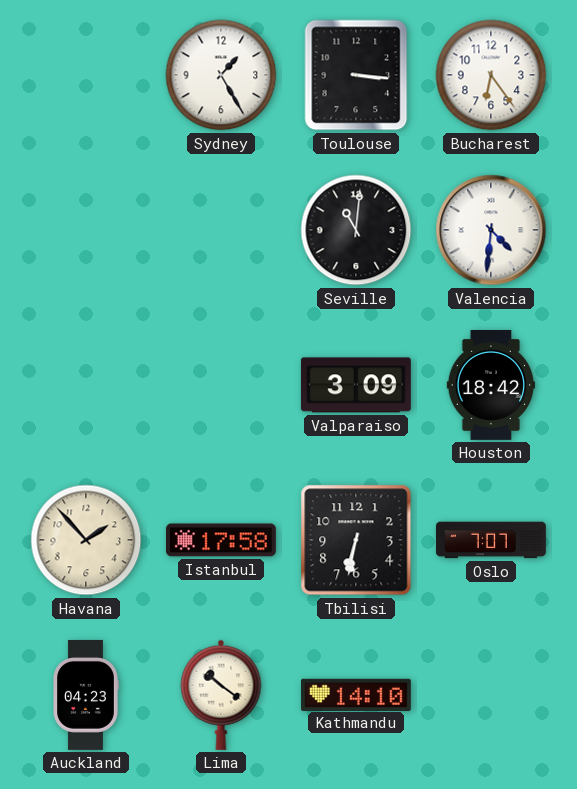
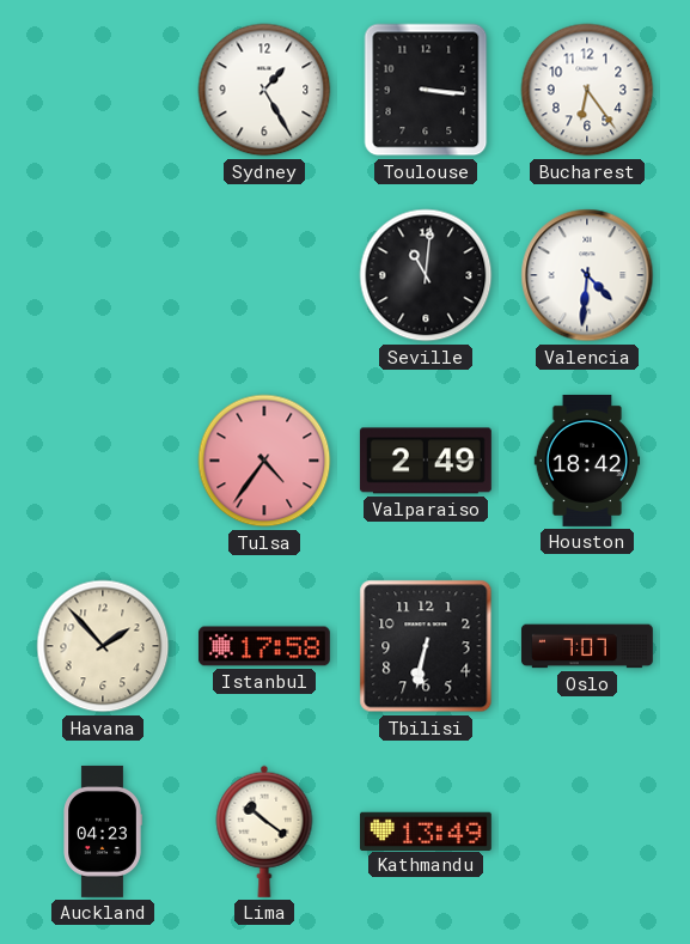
Tulsa: none -> 4:36
Valparaiso: 3:09 -> 2:49
Kathmandu: 14:10 -> 13:49
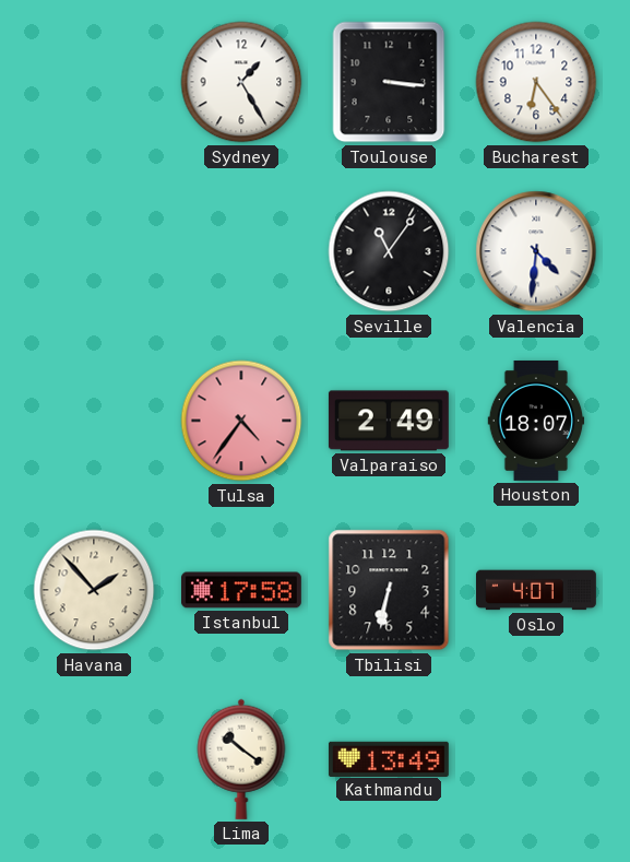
Seville: 11:01 -> 11:06
Houston: 18:42 -> 18:07
Oslo: 7:07 -> 4:07
Auckland: 04:23 -> none
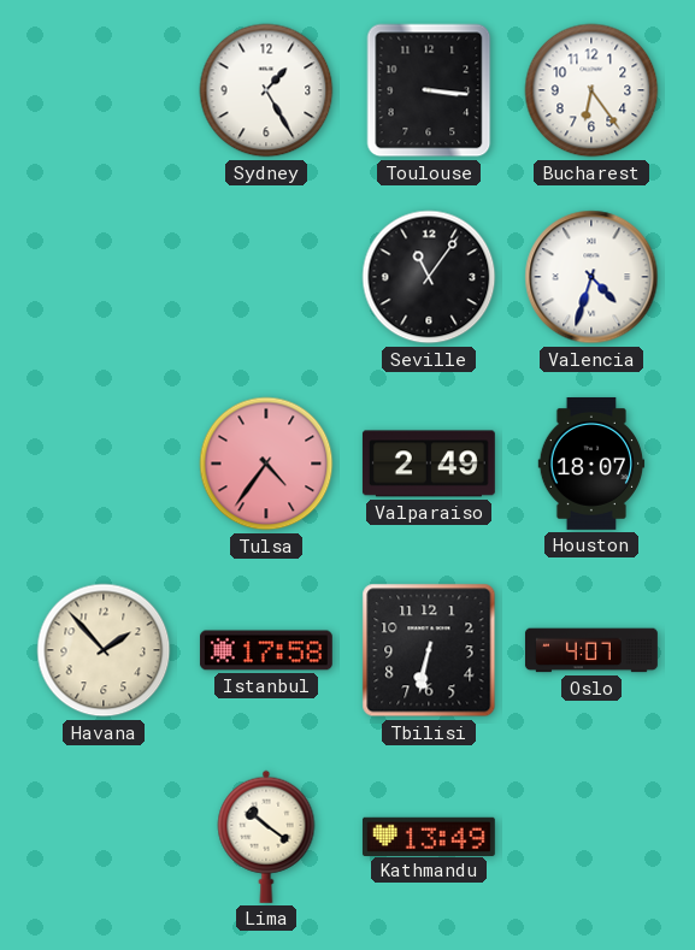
Valencia: 4:31 -> 4:33
